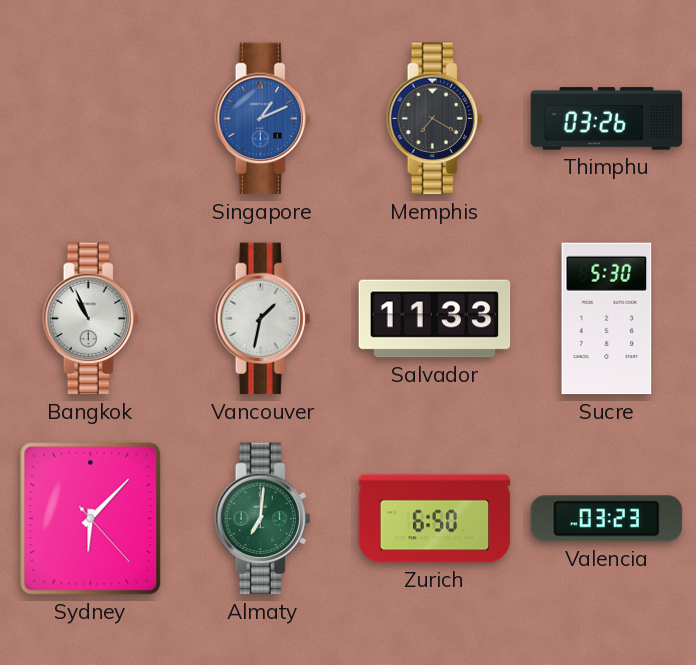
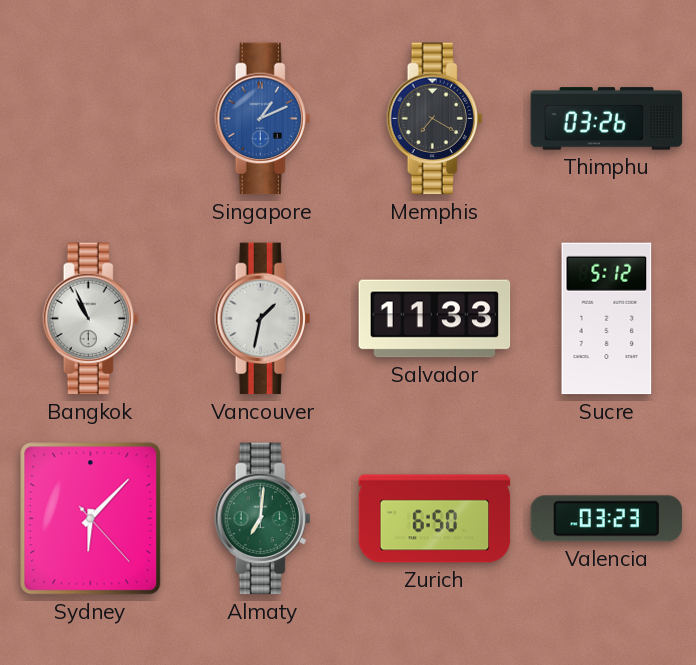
Sucre: 5:30 -> 5:12
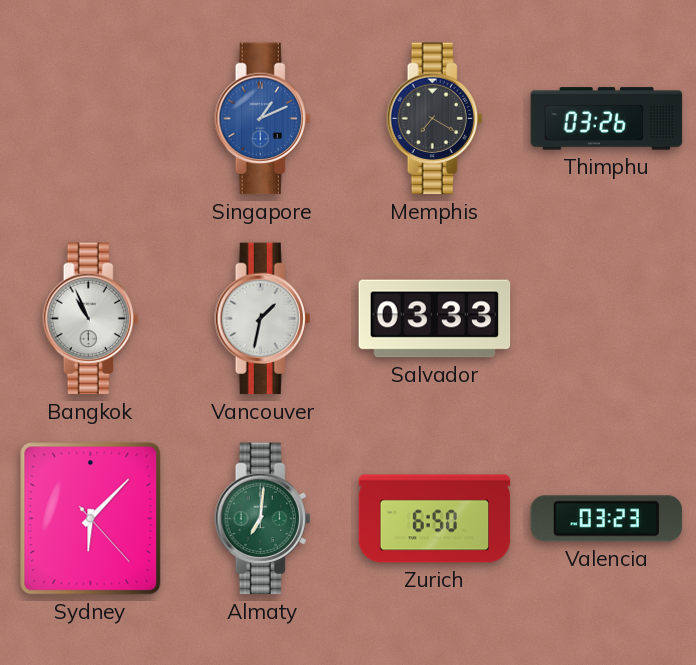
Salvador: 11:33 -> 03:33
Sucre: 5:12 -> none
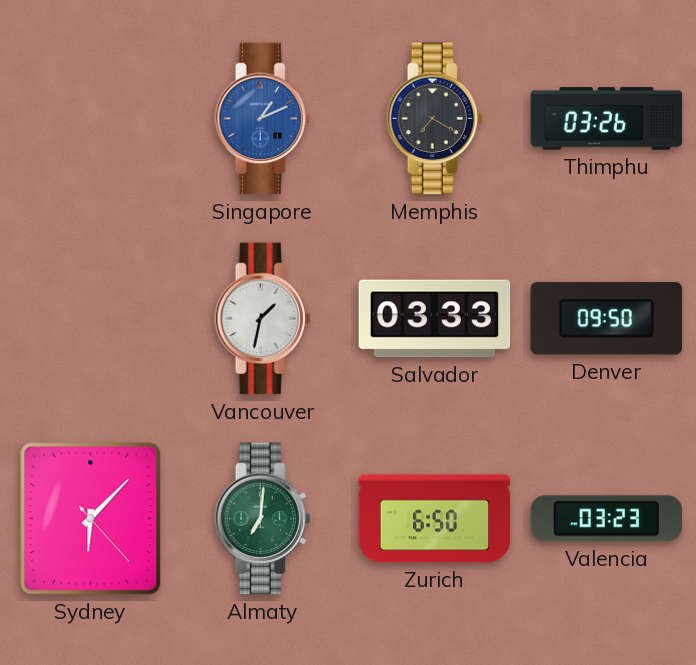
Bangkok: 10:56 -> none
Denver: none -> 09:50
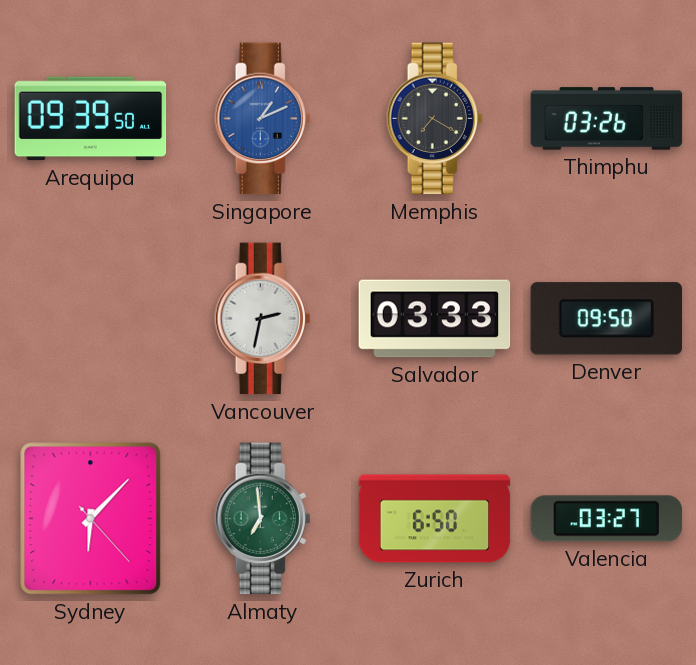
Arequipa: none -> 09:39
Vancouver: 1:32 -> 2:32
Almaty: 7:01 -> 6:59
Valencia: 03:23 -> 03:27
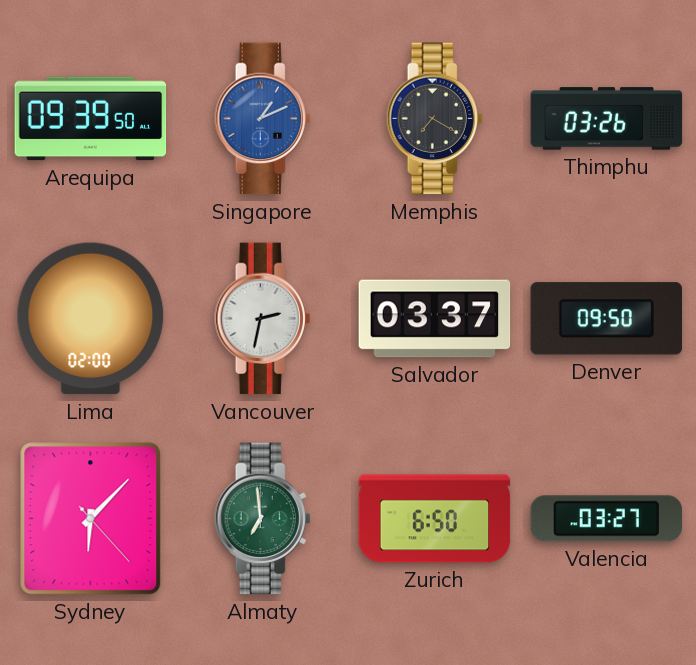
Lima: none -> 02:00
Salvador: 03:33 -> 03:37
